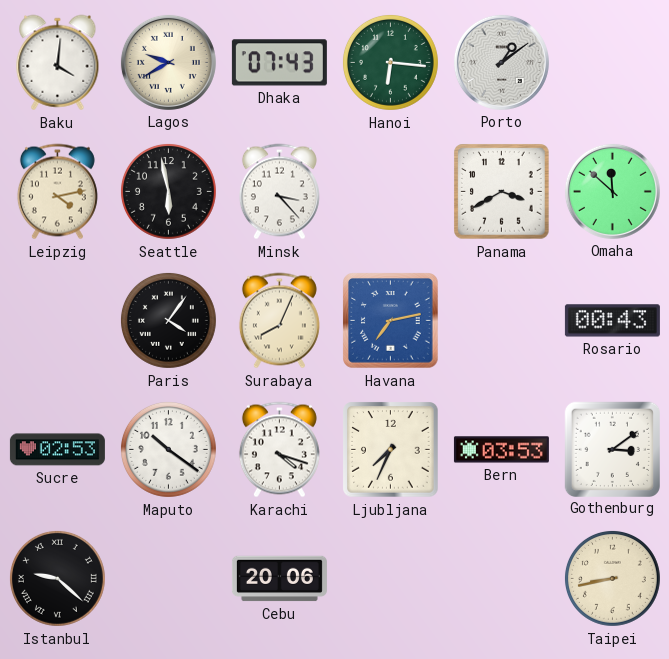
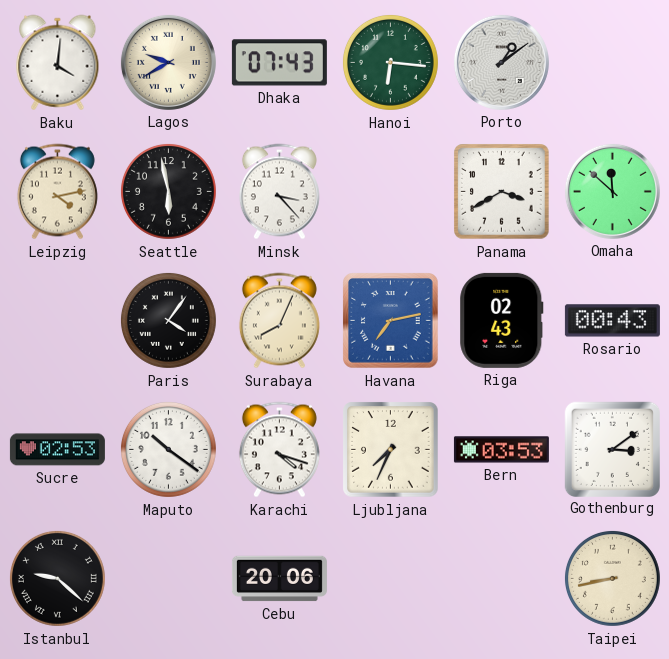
Riga: none -> 02:43
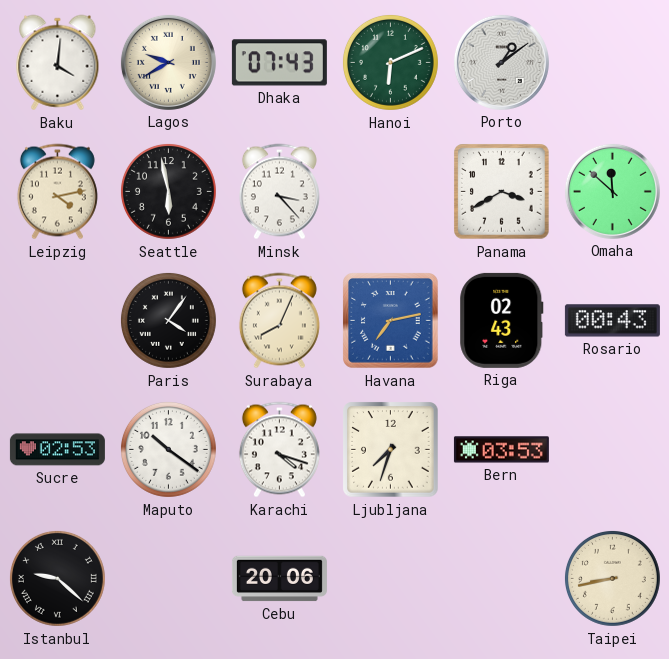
Hanoi: 6:16 -> 6:11
Ljubljana: 7:34 -> 7:33
Gothenburg: 3:09 -> none
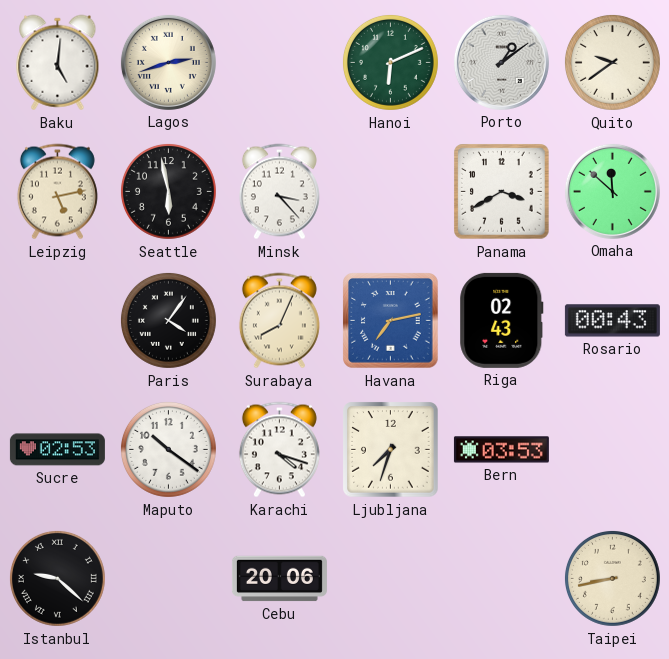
Baku: 4:01 -> 5:01
Lagos: 9:40 -> 2:42
Dhaka: 07:43 -> none
Quito: none -> 9:39
Leipzig: 4:13 -> 5:13
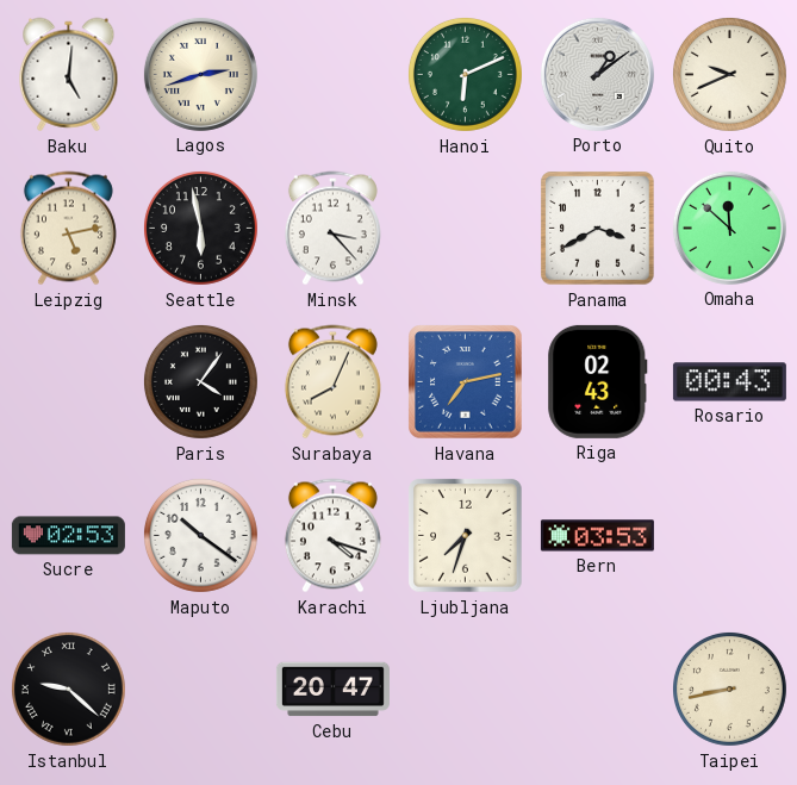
Quito: 9:39 -> 9:41
Cebu: 20:06 -> 20:47
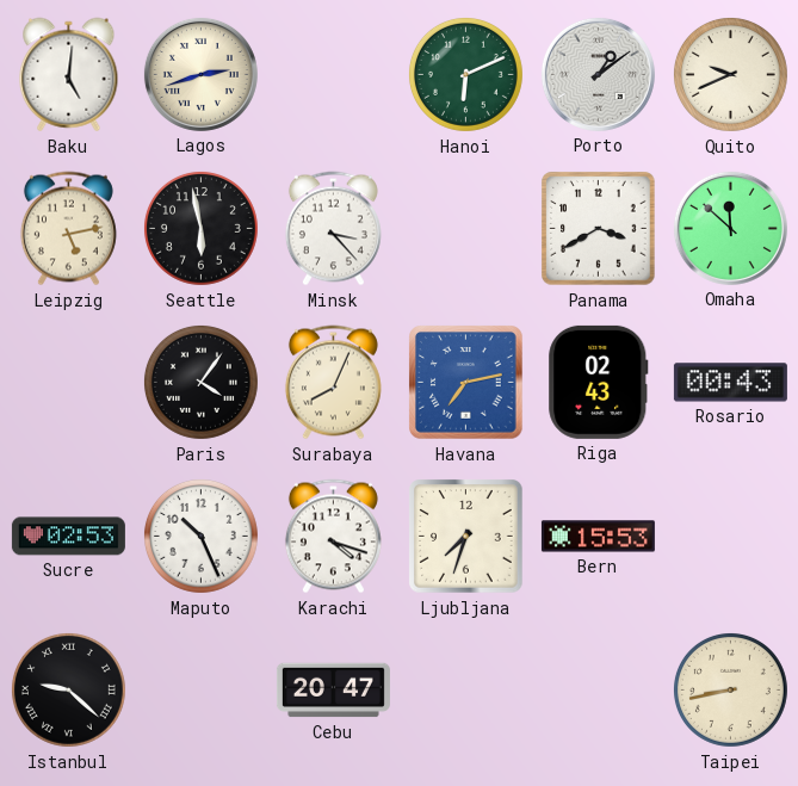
Maputo: 10:21 -> 10:26
Bern: 03:53 -> 15:53
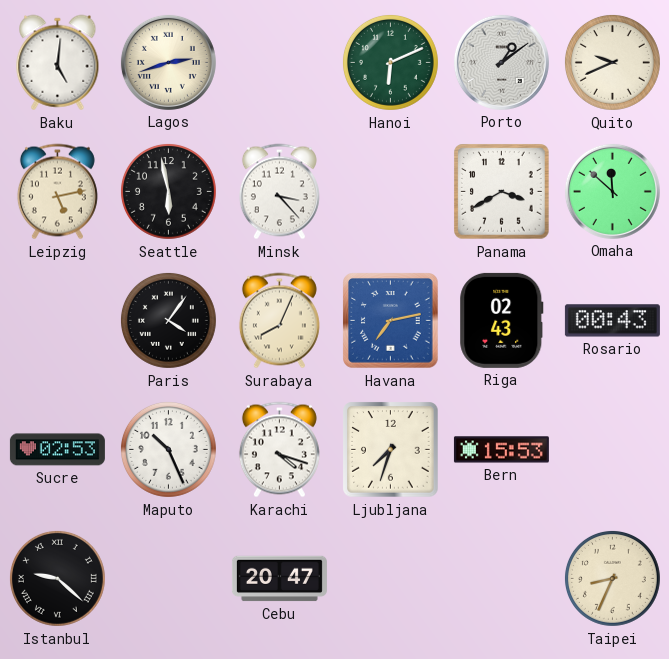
Taipei: 8:43 -> 8:34
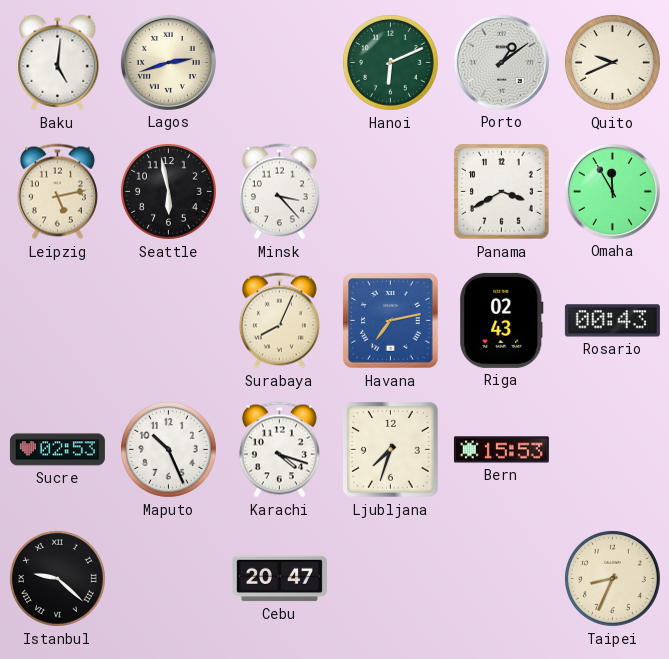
Omaha: 11:52 -> 11:55
Paris: 4:06 -> none
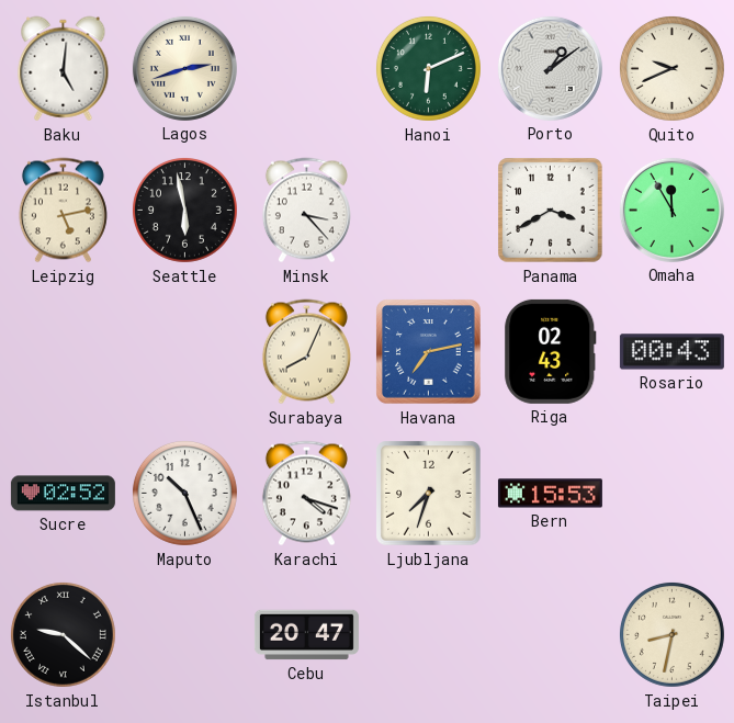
Sucre: 02:53 -> 02:52
Taipei: 8:34 -> 8:32
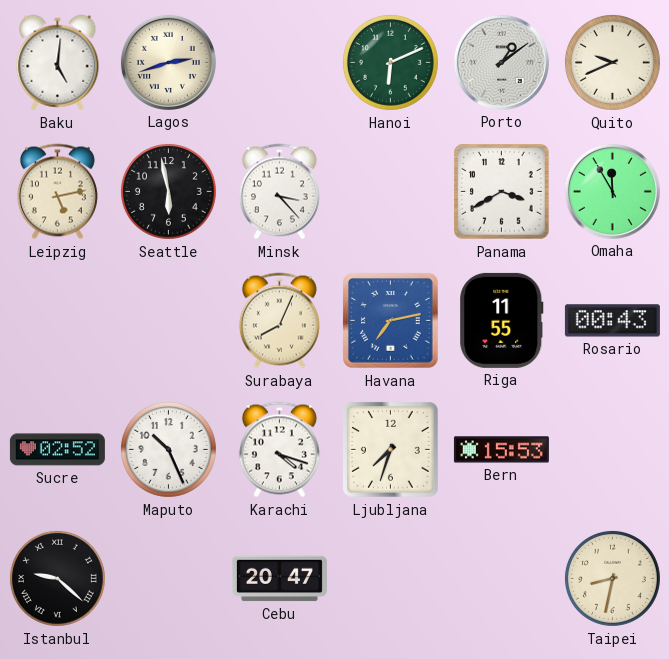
Riga: 02:43 -> 11:55
